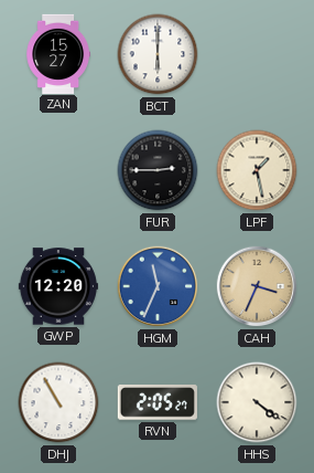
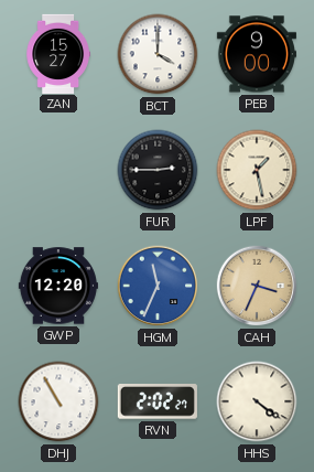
BCT: 6:00 -> 4:00
PEB: none -> 9:00
RVN: 2:05 -> 2:02
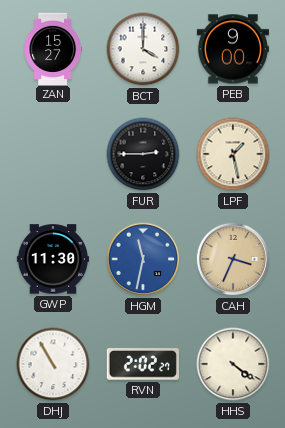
GWP: 12:20 -> 11:30
HGM: 11:34 -> 11:32
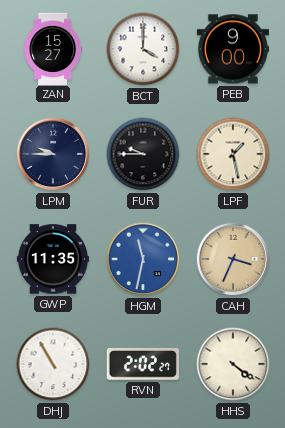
LPM: none -> 9:45
FUR: 2:45 -> 9:45
GWP: 11:30 -> 11:35
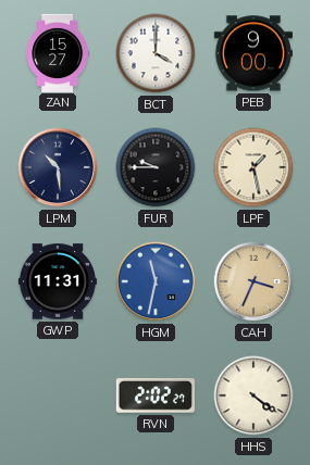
LPM: 9:45 -> 10:29
GWP: 11:35 -> 11:31
DHJ: 10:55 -> none
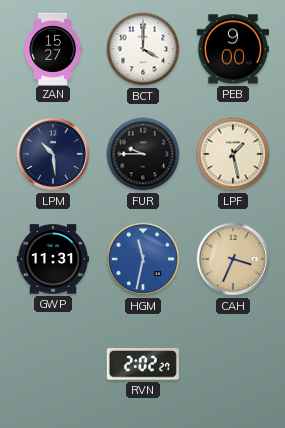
HHS: 4:21 -> none
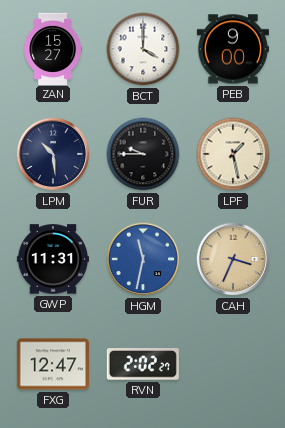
FXG: none -> 12:47
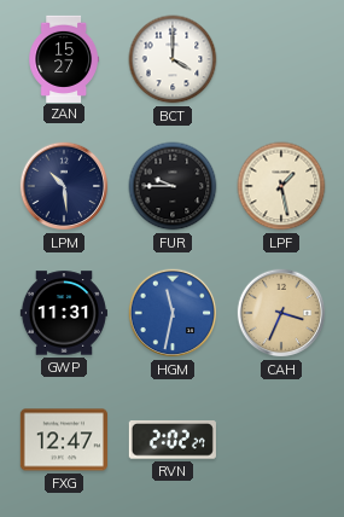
PEB: 9:00 -> none
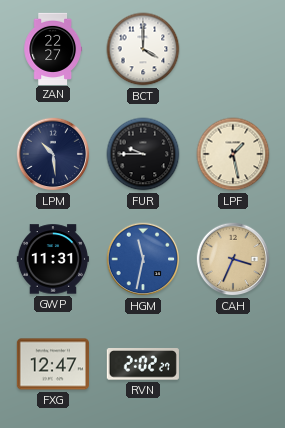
ZAN: 15:27 -> 22:27
